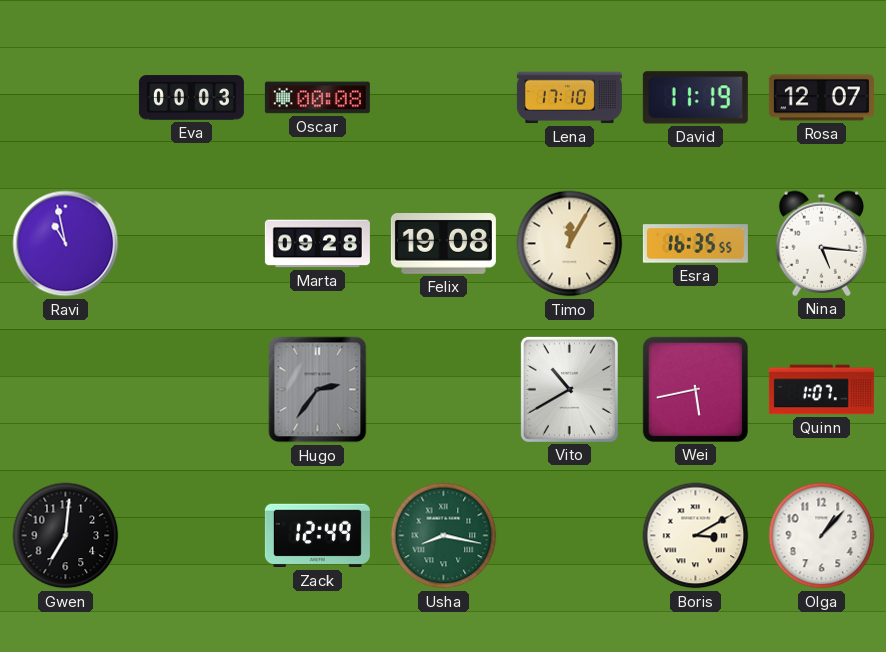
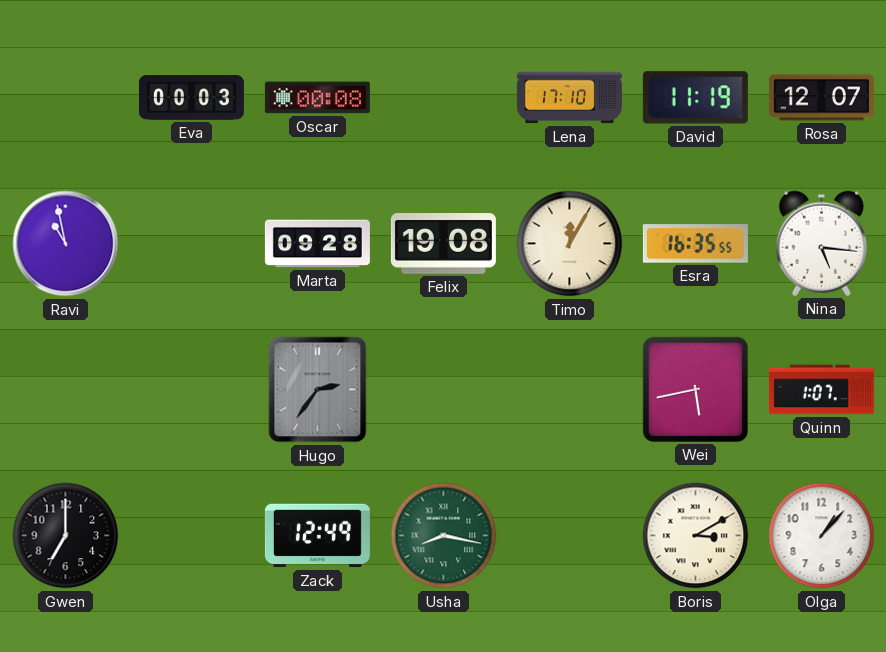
Vito: 10:40 -> none
Gwen: 7:01 -> 7:00
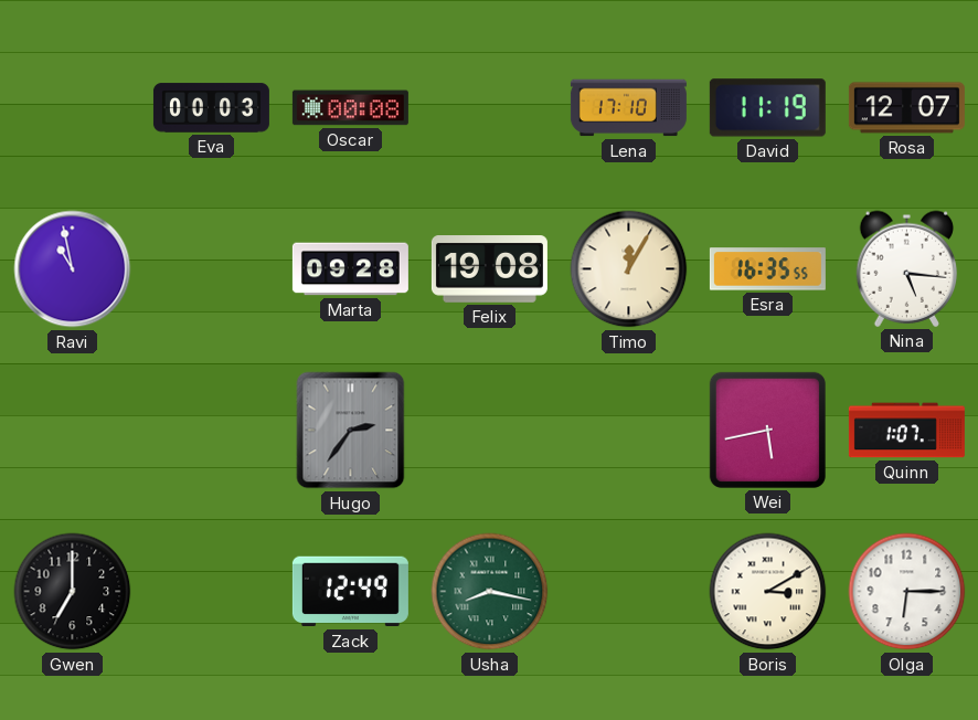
Olga: 1:07 -> 6:15
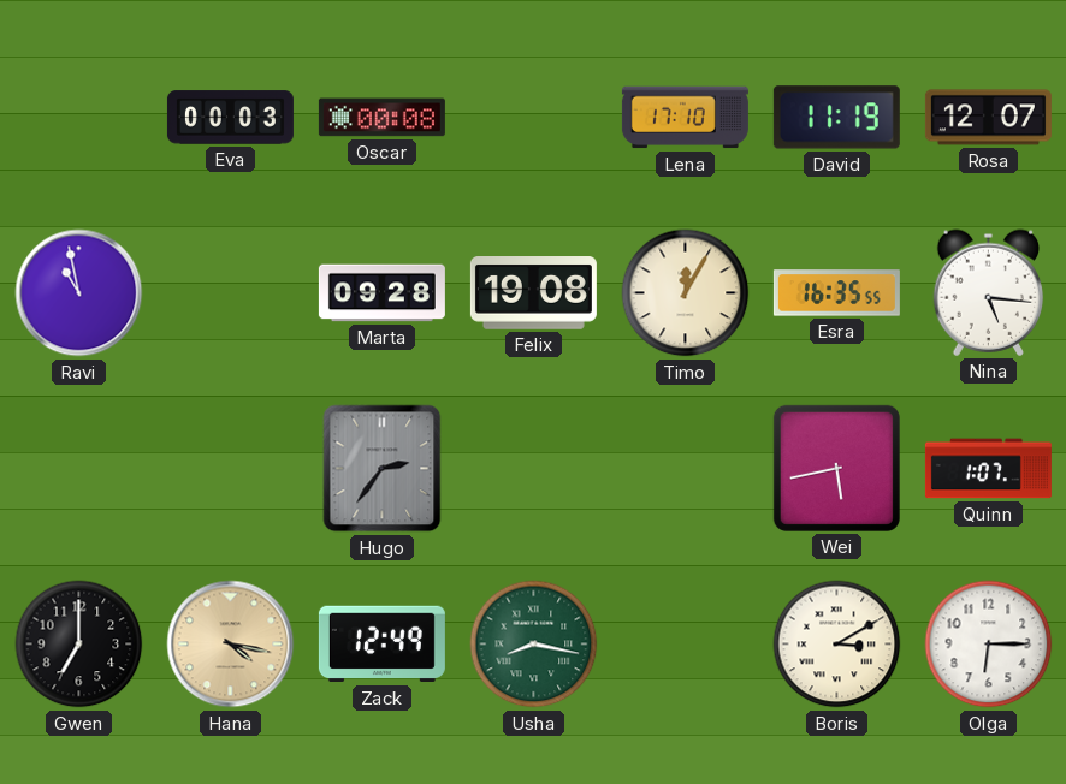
Hana: none -> 4:17
